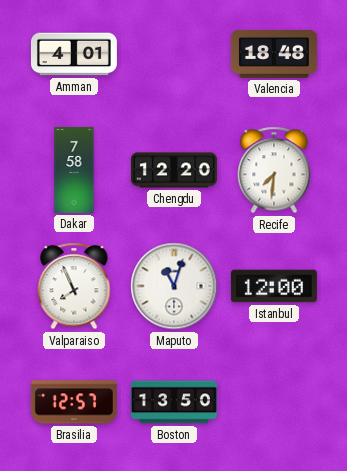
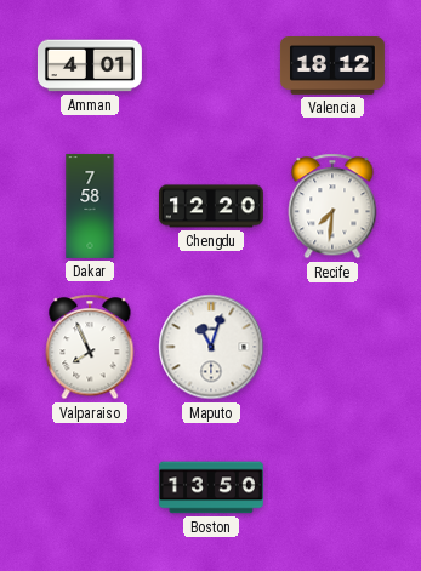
Valencia: 18:48 -> 18:12
Istanbul: 12:00 -> none
Brasilia: 12:57 -> none
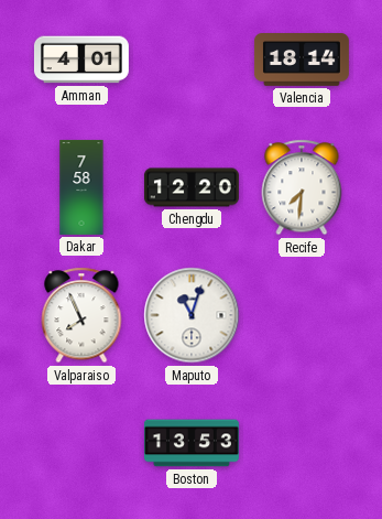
Valencia: 18:12 -> 18:14
Boston: 13:50 -> 13:53
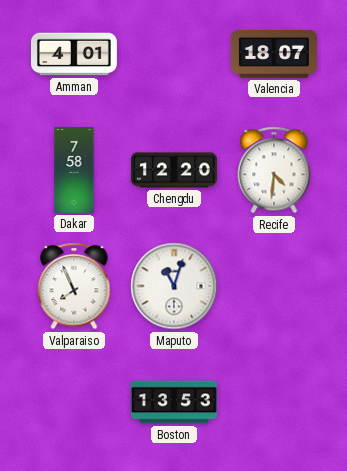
Valencia: 18:14 -> 18:07
Recife: 7:31 -> 4:31
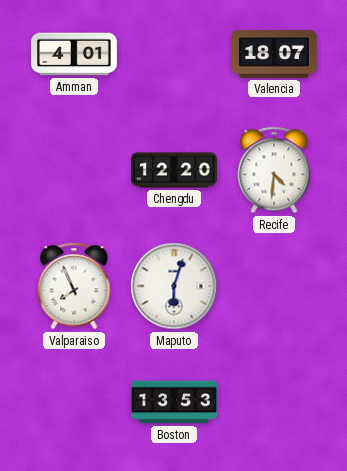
Dakar: 7:58 -> none
Maputo: 11:03 -> 6:03
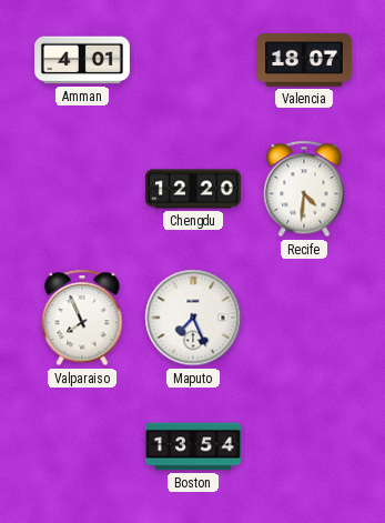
Maputo: 6:03 -> 7:26
Boston: 13:53 -> 13:54
